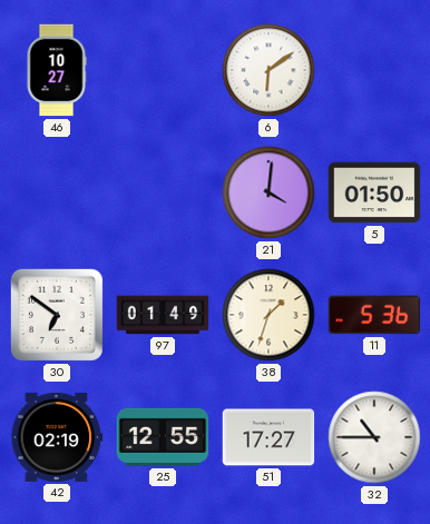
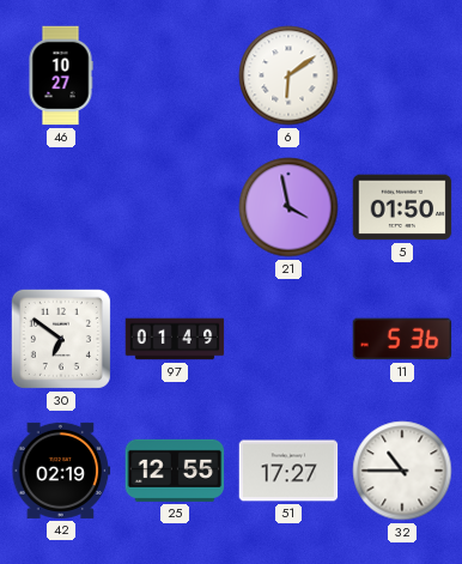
21: 4:01 -> 3:58
38: 1:33 -> none
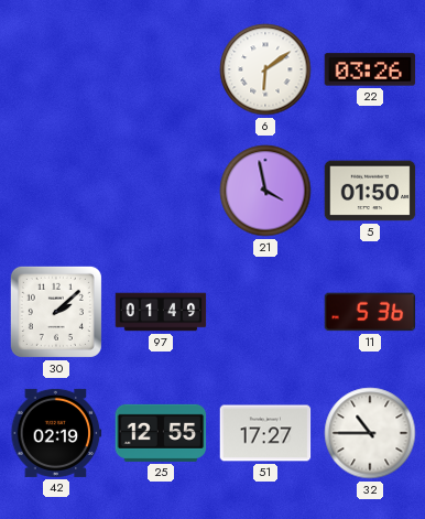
46: 10:27 -> none
22: none -> 03:26
30: 6:51 -> 2:08
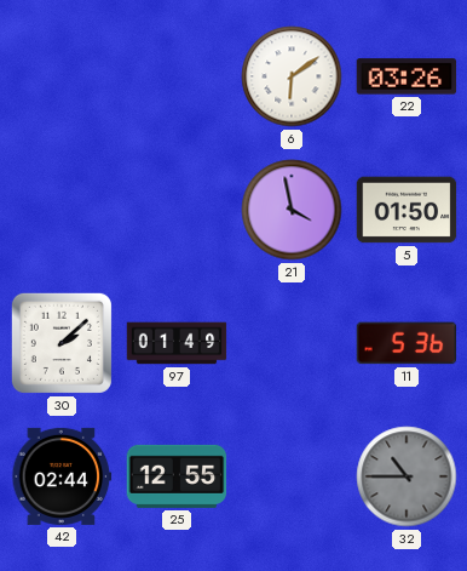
42: 02:19 -> 02:44
51: 17:27 -> none
32 dial: white -> grey
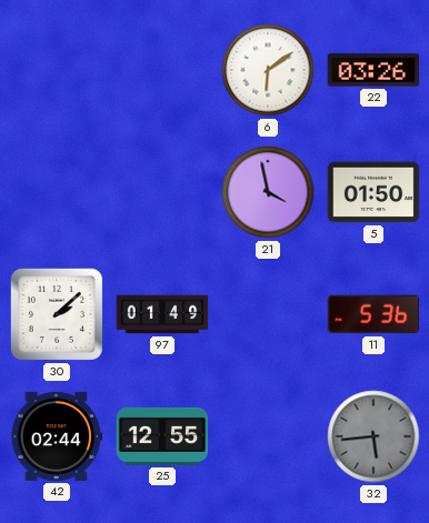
32: 10:45 -> 5:44
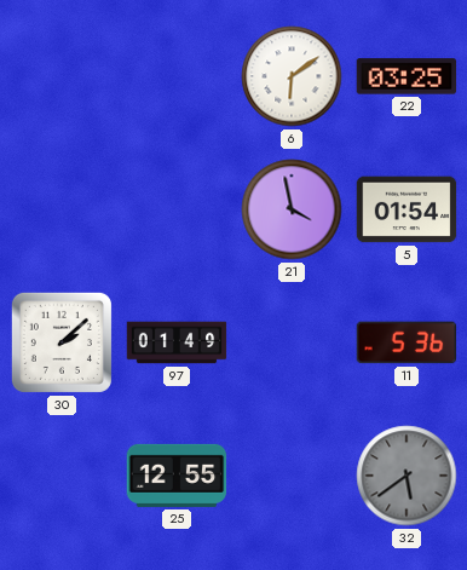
22: 03:26 -> 03:25
5: 01:50 -> 01:54
42: 02:44 -> none
32: 5:44 -> 5:39
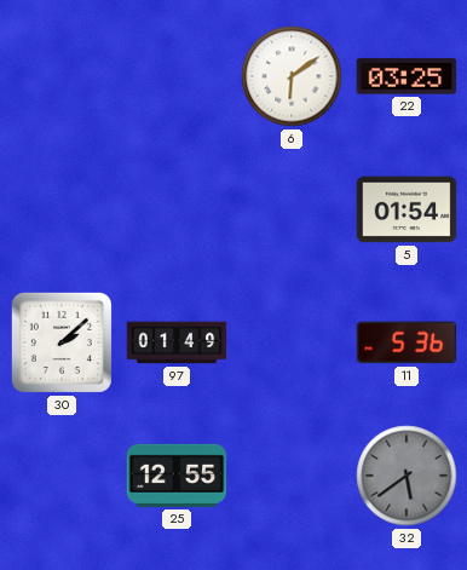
21: 3:58 -> none
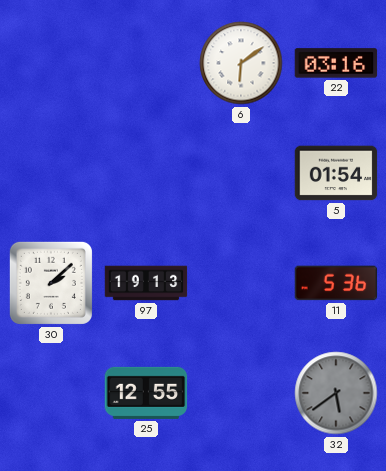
22: 03:25 -> 03:16
97: 01:49 -> 19:13
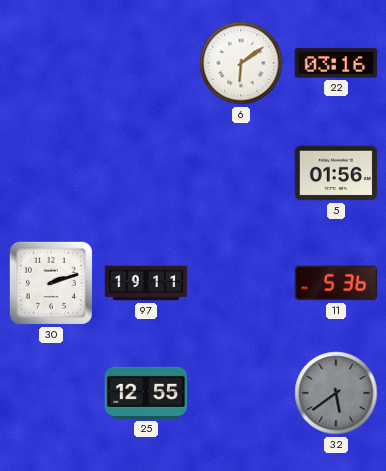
5: 01:54 -> 01:56
30: 2:08 -> 2:12
97: 19:13 -> 19:11
